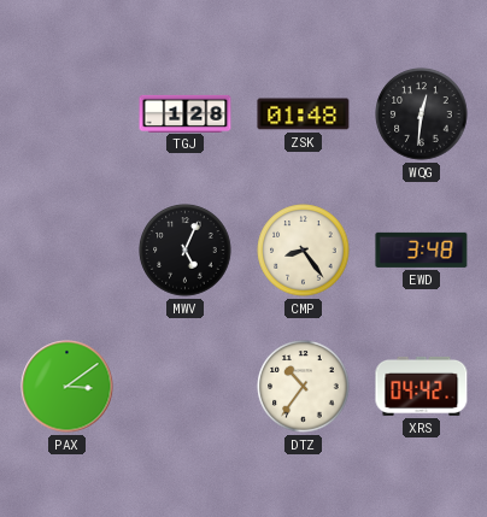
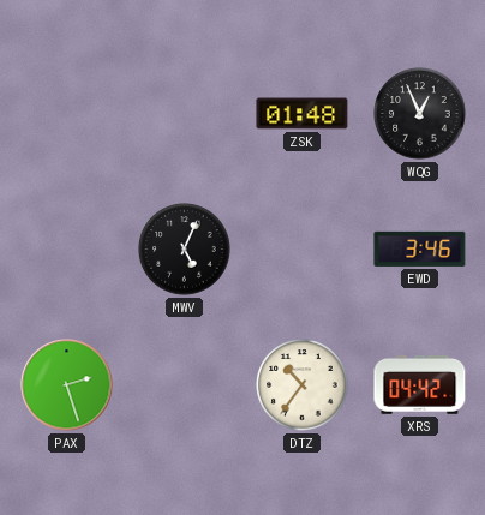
TGJ: 1:28 -> none
WQG: 12:31 -> 12:56
CMP: 8:24 -> none
EWD: 3:48 -> 3:46
PAX: 3:09 -> 2:27
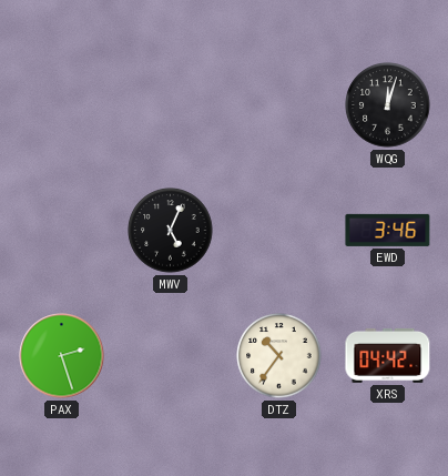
ZSK: 01:48 -> none
WQG: 12:56 -> 12:03
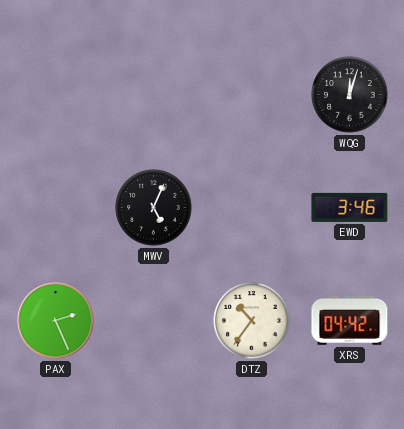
PAX: 2:27 -> 2:26
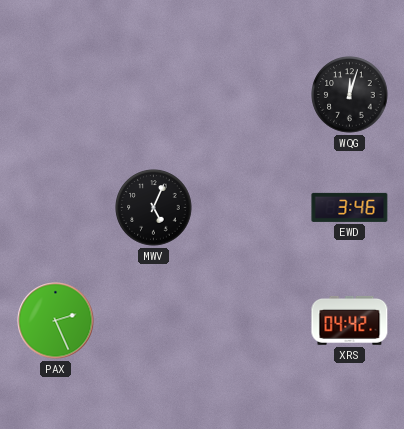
DTZ: 10:36 -> none
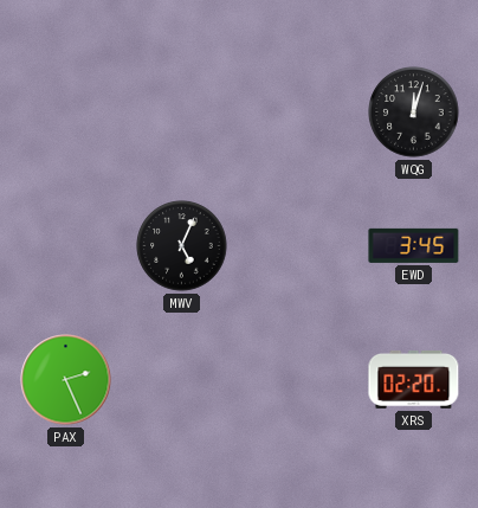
EWD: 3:46 -> 3:45
XRS: 04:42 -> 02:20
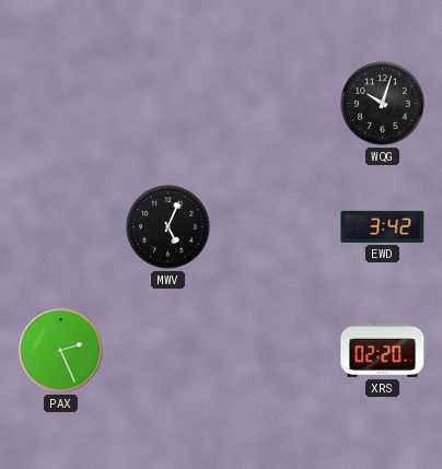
WQG: 12:03 -> 10:03
EWD: 3:45 -> 3:42
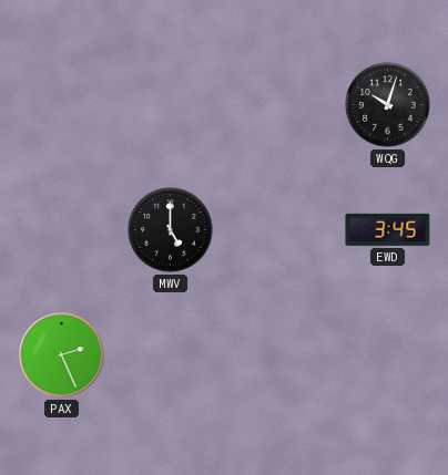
MWV: 5:04 -> 5:00
EWD: 3:42 -> 3:45
XRS: 02:20 -> none
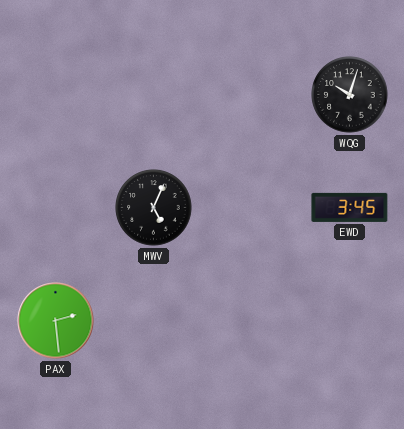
MWV: 5:00 -> 5:04
PAX: 2:26 -> 2:29
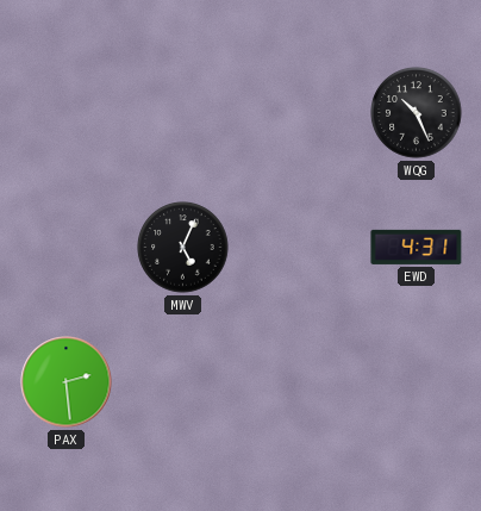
WQG: 10:03 -> 10:26
EWD: 3:45 -> 4:31
